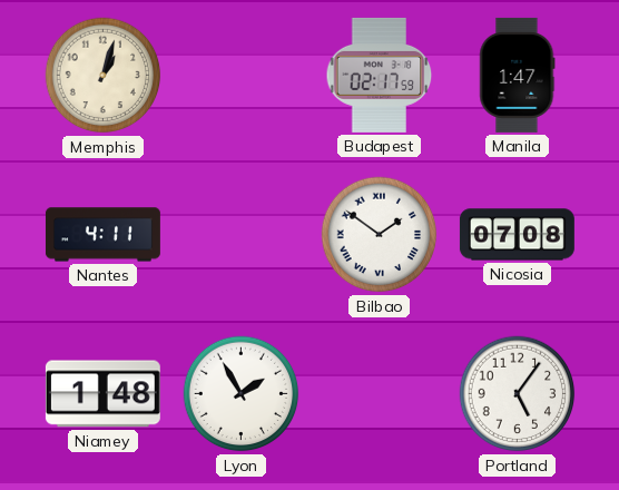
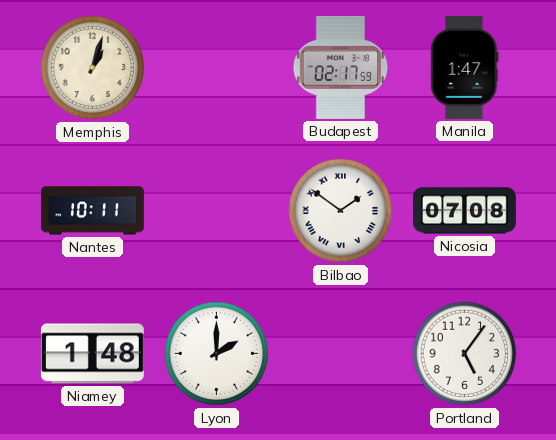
Nantes: 4:11 -> 10:11
Lyon: 1:55 -> 2:00
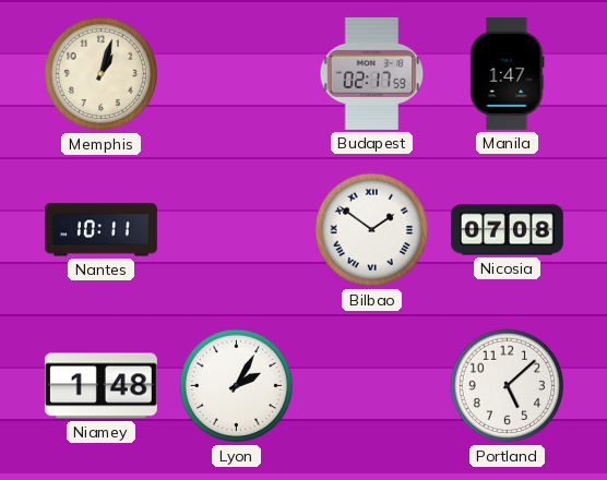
Lyon: 2:00 -> 2:05
Portland: 5:06 -> 5:08
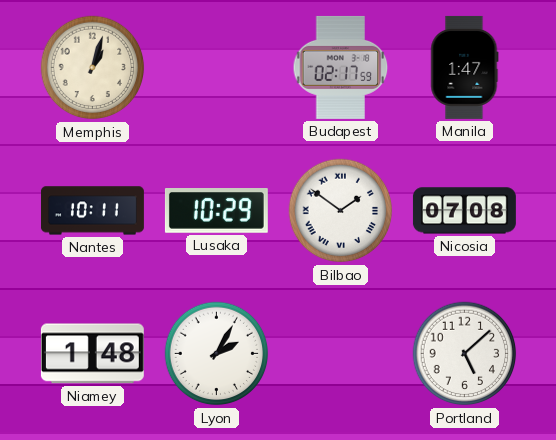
Lusaka: none -> 10:29
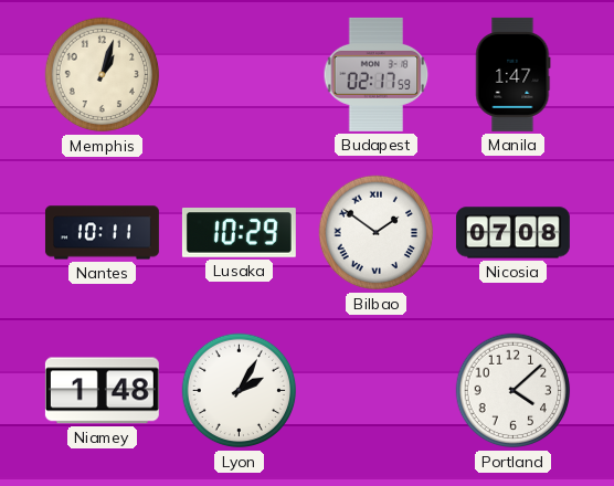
Portland: 5:08 -> 4:08
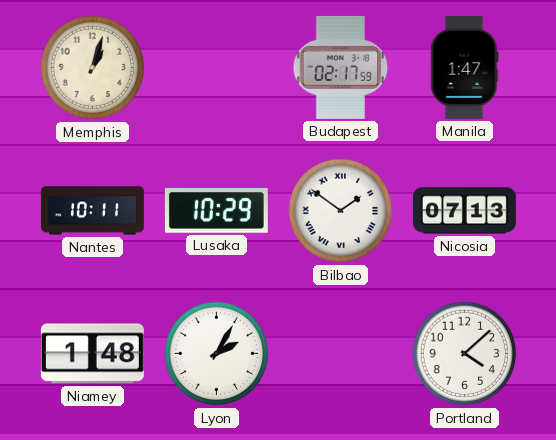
Nicosia: 07:08 -> 07:13
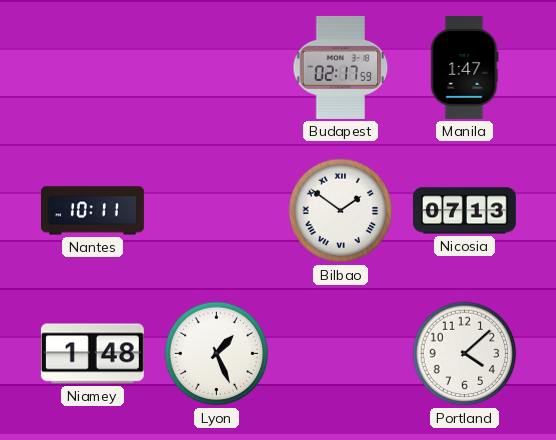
Memphis: 1:03 -> none
Lusaka: 10:29 -> none
Lyon: 2:05 -> 1:26
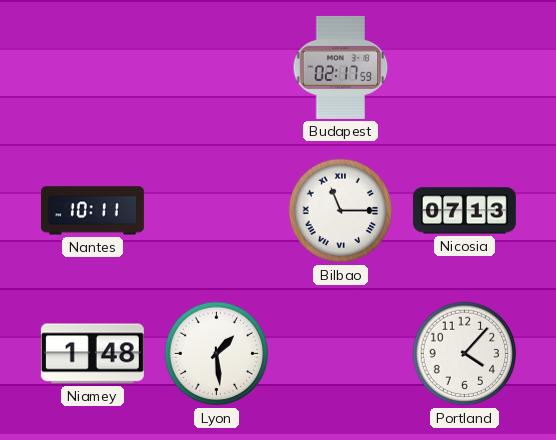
Manila: 1:47 -> none
Bilbao: 1:51 -> 11:15
Lyon: 1:26 -> 1:29
Portland: 4:08 -> 4:07
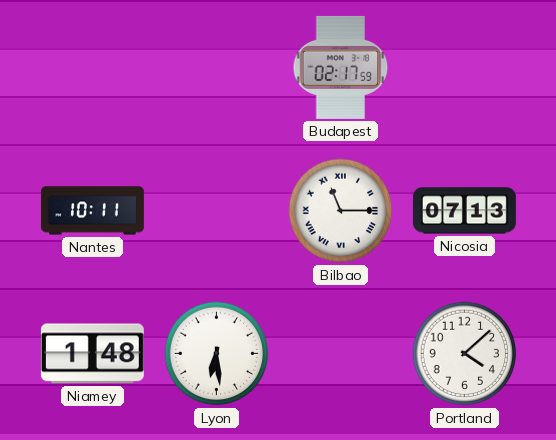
Lyon: 1:29 -> 6:29
Portland: 4:07 -> 4:08
